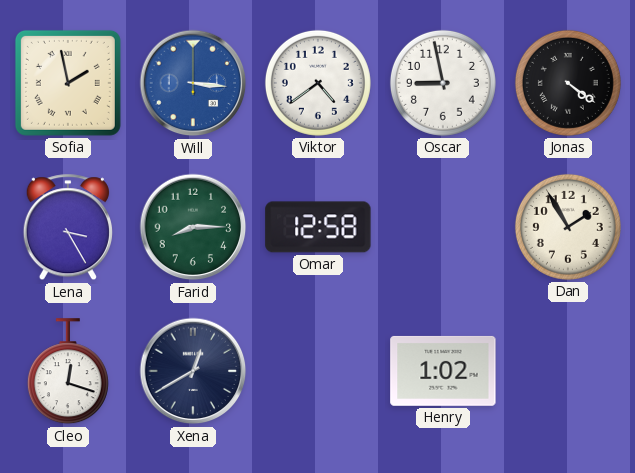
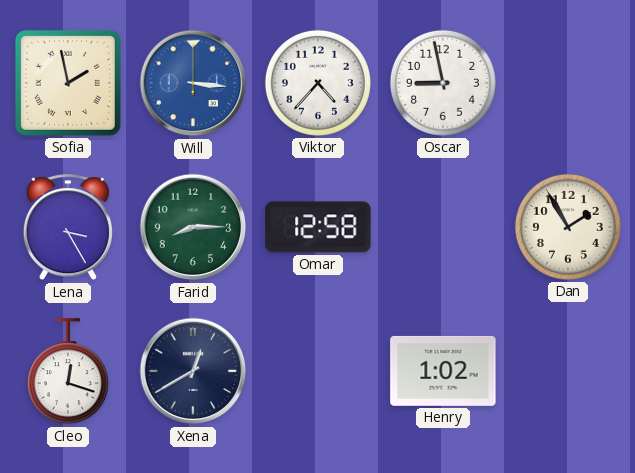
Viktor: 4:39 -> 4:37
Jonas: 4:21 -> none
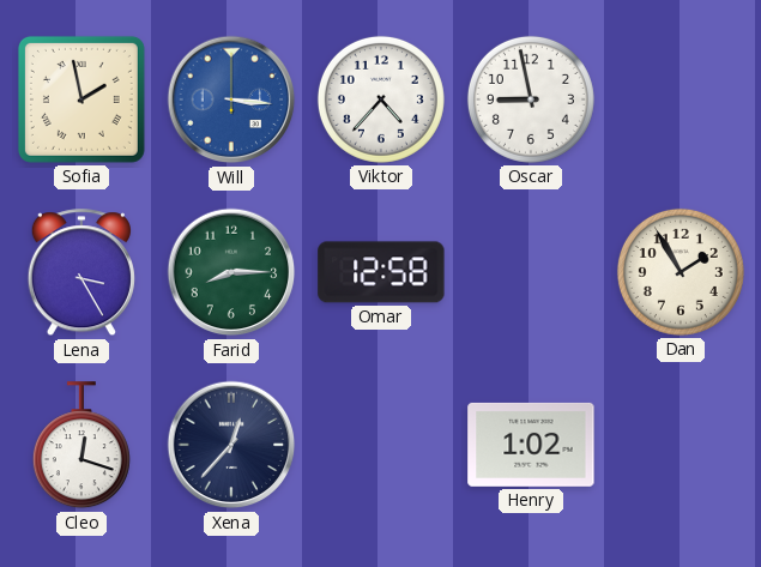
Xena: 12:40 -> 12:37
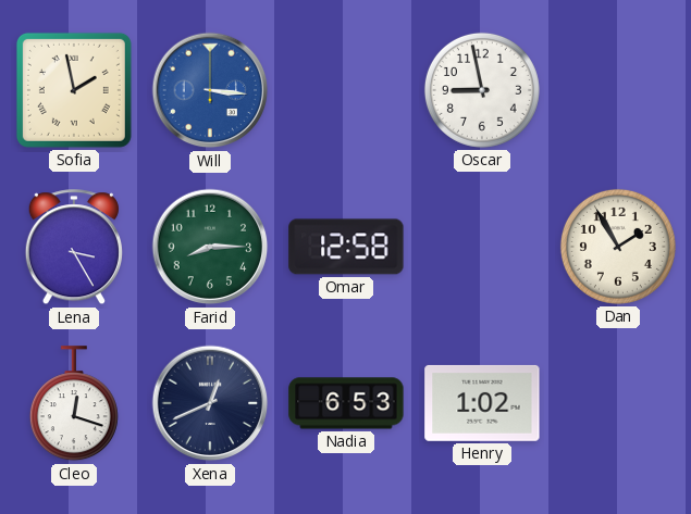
Viktor: 4:37 -> none
Xena: 12:37 -> 12:41
Nadia: none -> 6:53
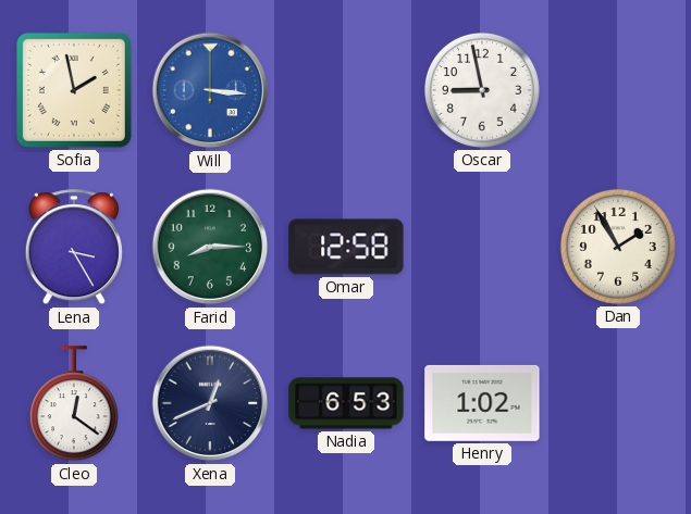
Cleo: 12:18 -> 12:21
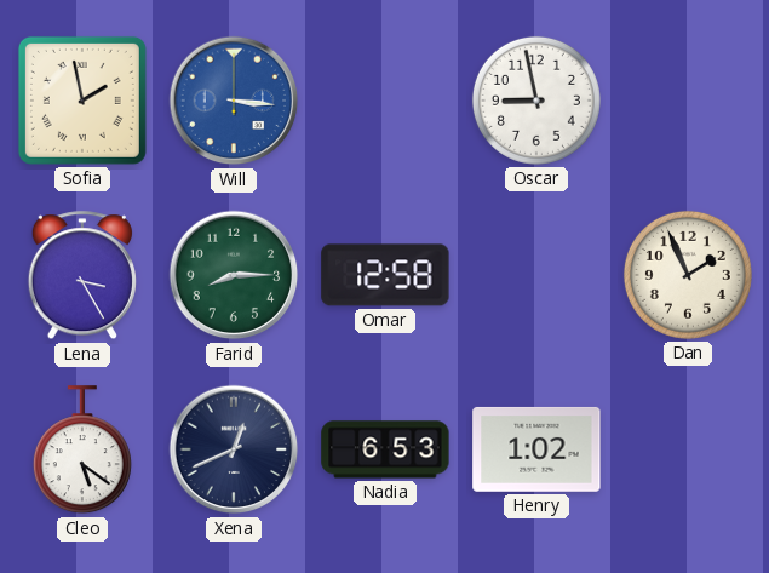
Dan: 1:55 -> 1:56
Cleo: 12:21 -> 5:21
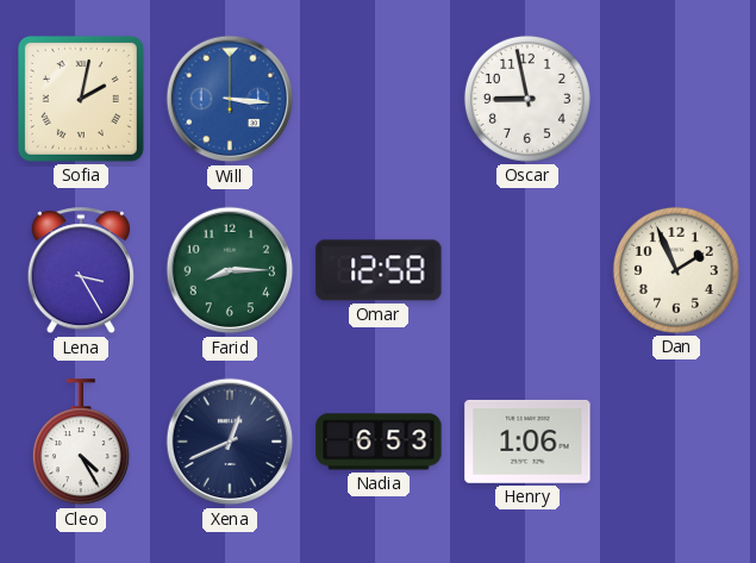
Sofia: 1:58 -> 2:02
Cleo: 5:21 -> 4:25
Henry: 1:02 -> 1:06
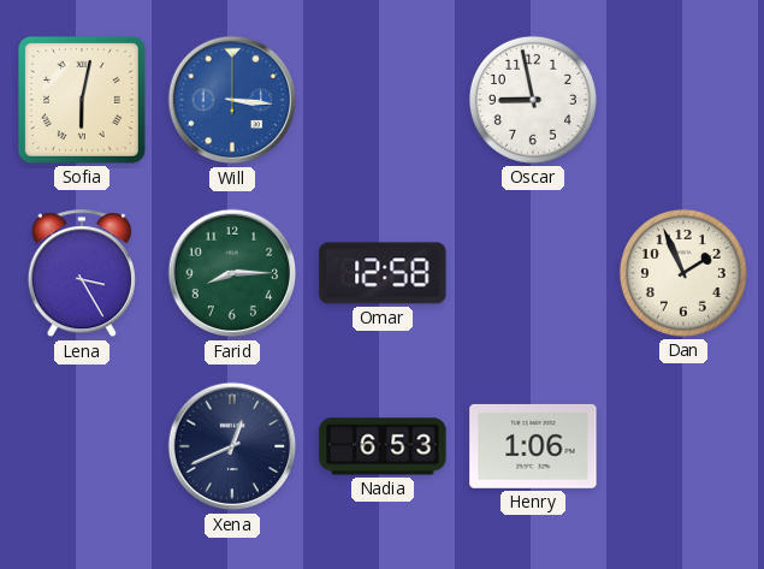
Sofia: 2:02 -> 6:02
Cleo: 4:25 -> none
